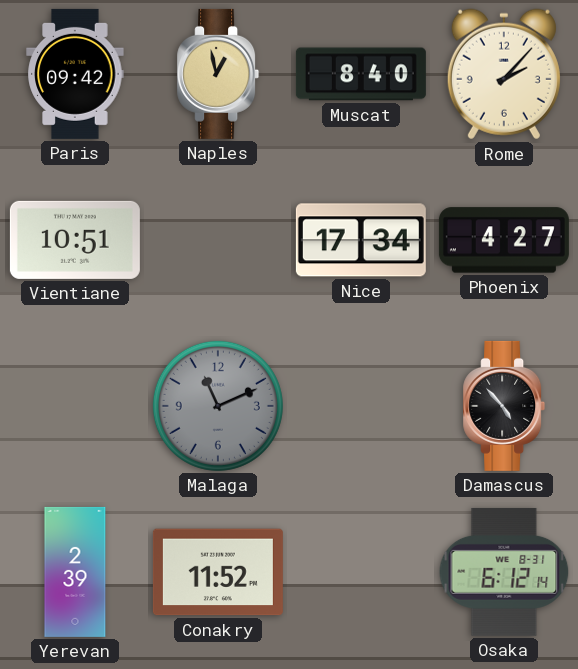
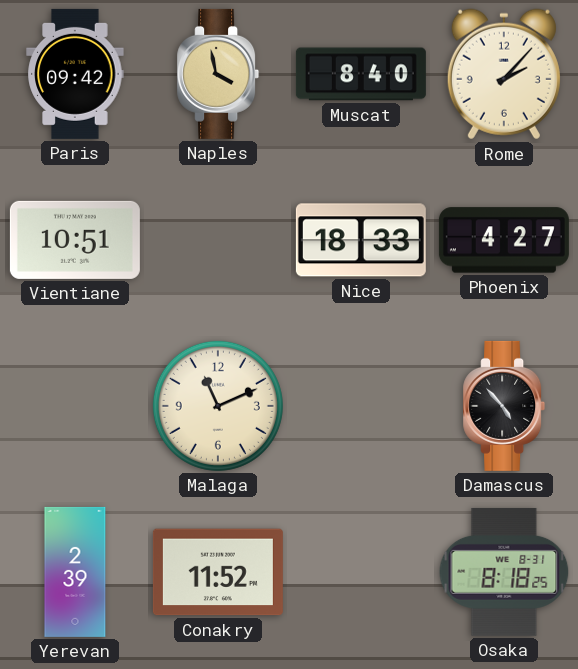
Naples: 12:58 -> 3:58
Nice: 17:34 -> 18:33
Malaga dial: grey -> cream
Osaka: 6:12 -> 8:18
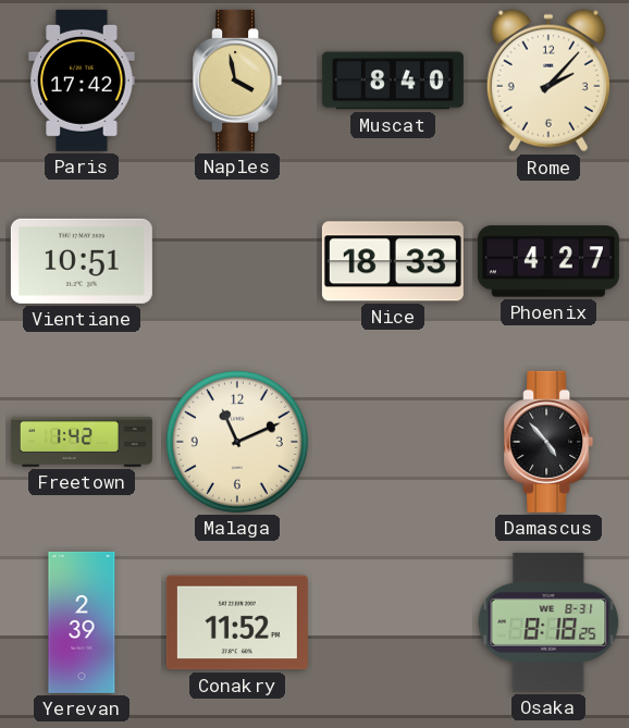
Paris: 09:42 -> 17:42
Freetown: none -> 1:42
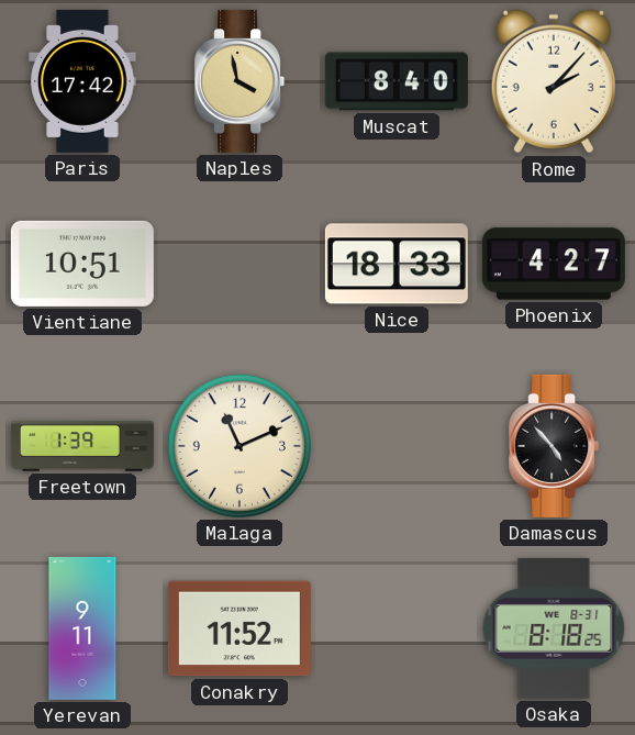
Freetown: 1:42 -> 1:39
Yerevan: 2:39 -> 9:11
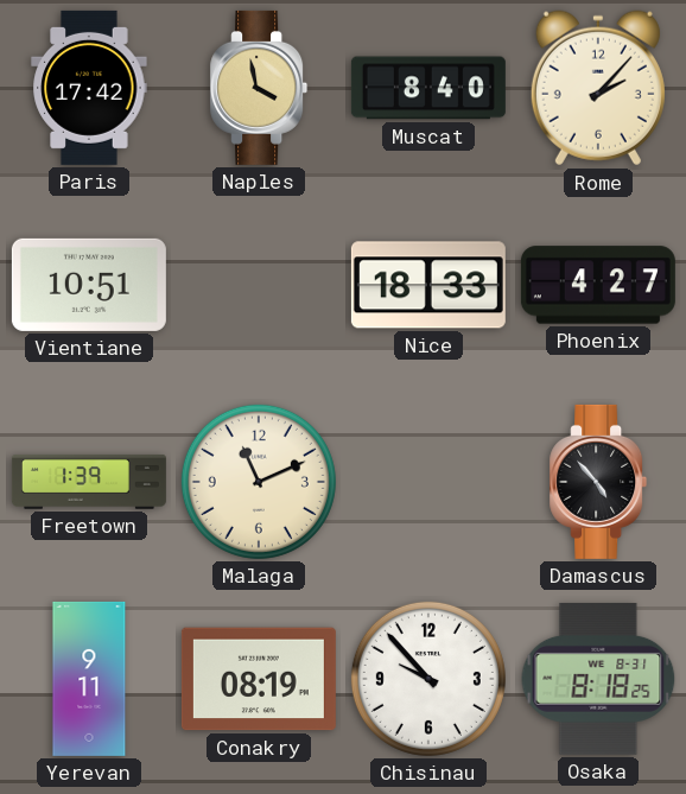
Conakry: 11:52 -> 08:19
Chisinau: none -> 9:53
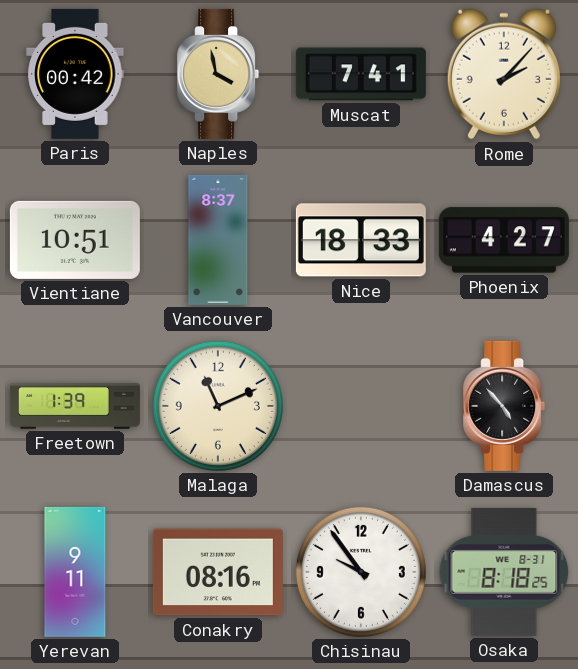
Paris: 17:42 -> 00:42
Muscat: 8:40 -> 7:41
Vancouver: none -> 8:37
Conakry: 08:19 -> 08:16
Chisinau: 9:53 -> 9:54
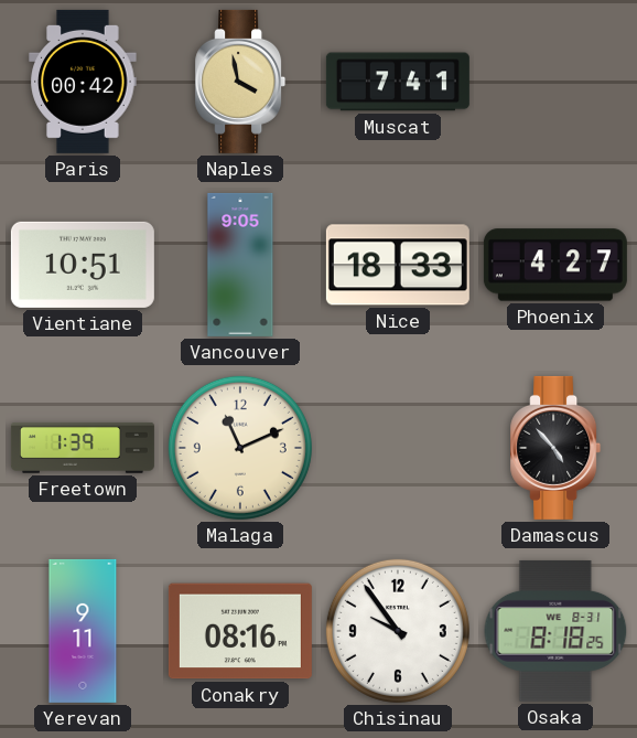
Rome: 2:07 -> none
Vancouver: 8:37 -> 9:05
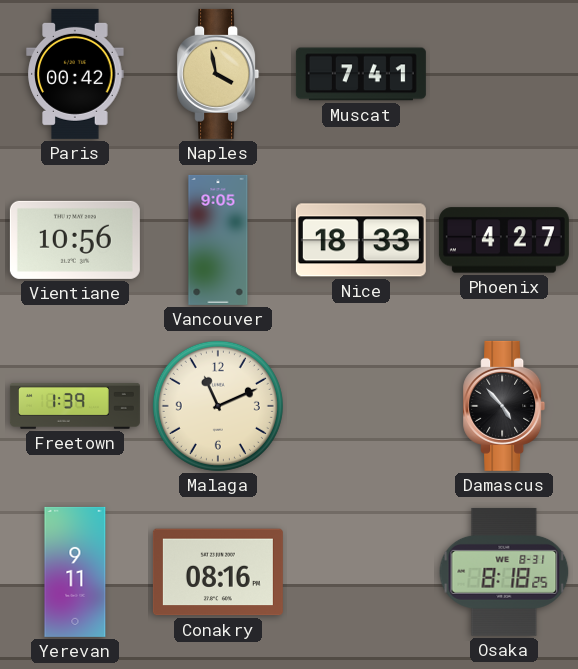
Vientiane: 10:51 -> 10:56
Chisinau: 9:54 -> none
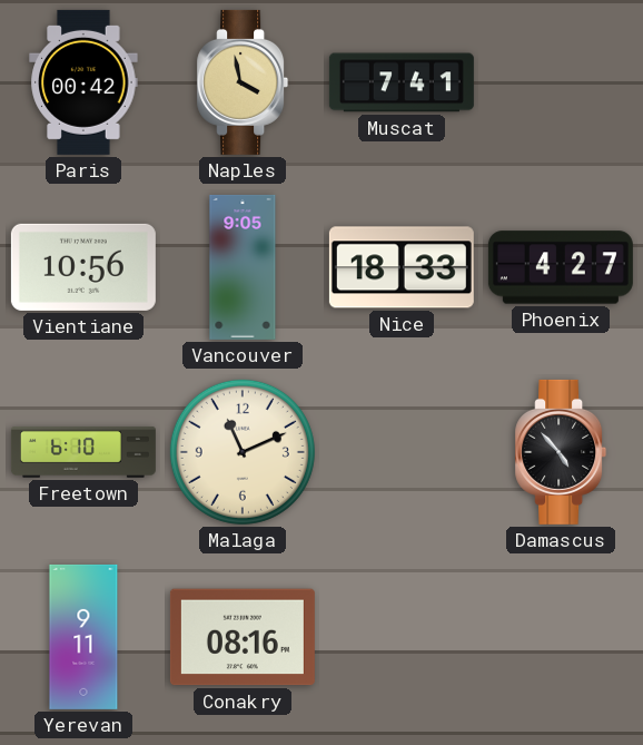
Freetown: 1:39 -> 6:10
Osaka: 8:18 -> none
